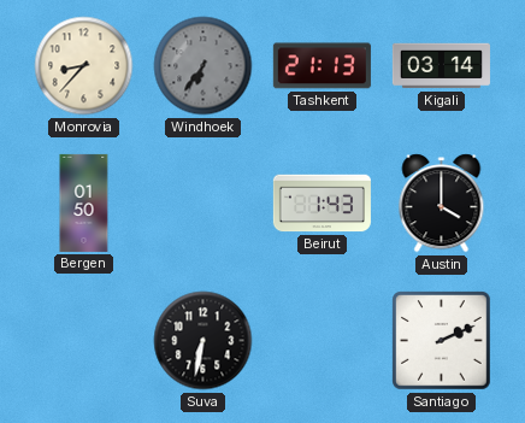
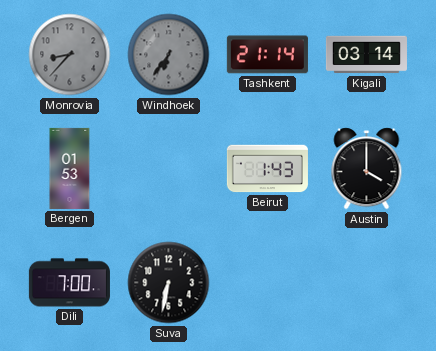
Monrovia dial: cream -> grey
Tashkent: 21:13 -> 21:14
Bergen: 01:50 -> 01:53
Dili: none -> 7:00
Santiago: 2:11 -> none
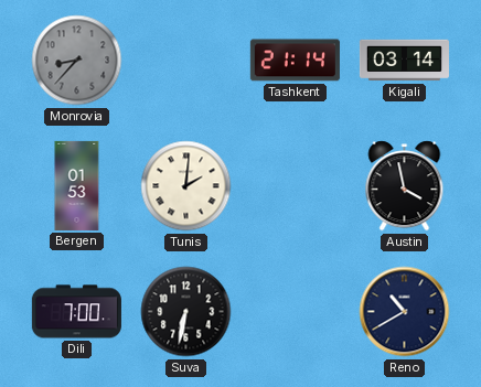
Windhoek: 6:36 -> none
Tunis: none -> 2:01
Beirut: 1:43 -> none
Austin: 4:00 -> 3:58
Reno: none -> 10:40
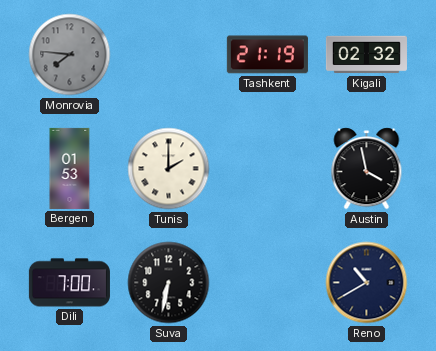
Monrovia: 8:37 -> 7:46
Tashkent: 21:14 -> 21:19
Kigali: 03:14 -> 02:32
Tunis: 2:01 -> 2:00
